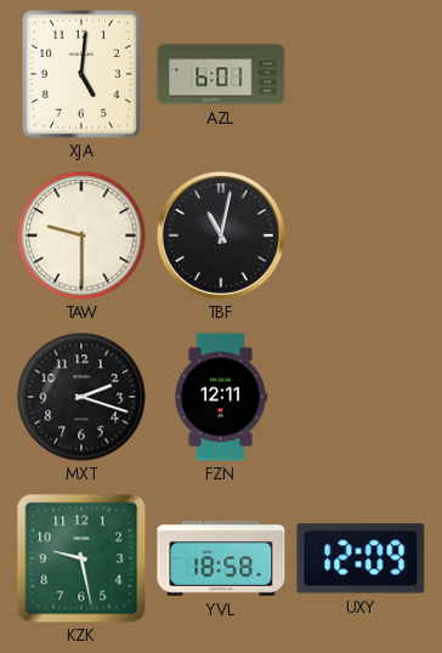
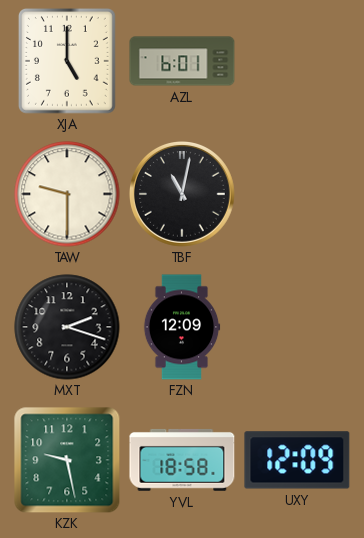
XJA: 5:01 -> 5:00
FZN: 12:11 -> 12:09
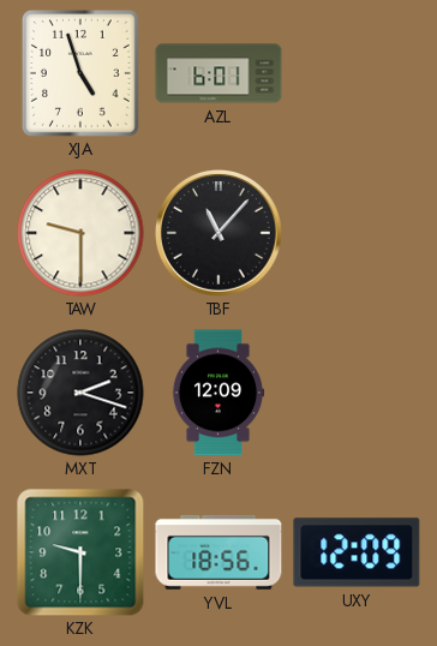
XJA: 5:00 -> 4:57
TBF: 11:02 -> 11:07
KZK: 9:28 -> 9:30
YVL: 18:58 -> 18:56
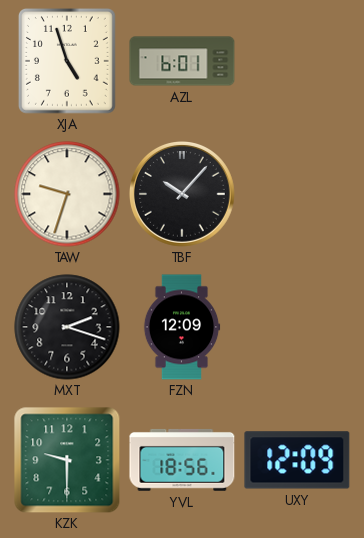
TAW: 9:30 -> 9:33
TBF: 11:07 -> 10:07
